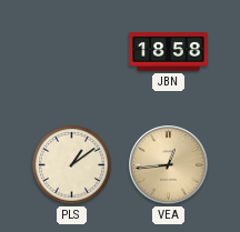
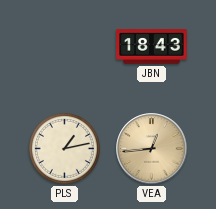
JBN: 18:58 -> 18:43
PLS: 1:09 -> 1:13
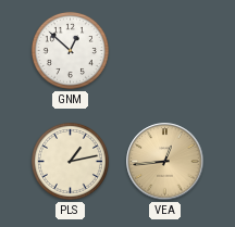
GNM: none -> 12:52
JBN: 18:43 -> none
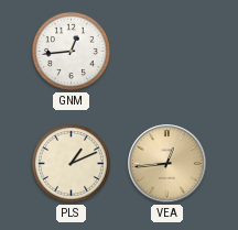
GNM: 12:52 -> 12:44
PLS: 1:13 -> 1:11
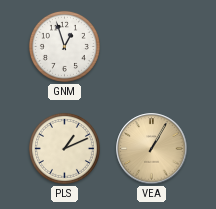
GNM: 12:44 -> 12:57
VEA: 12:44 -> 1:05
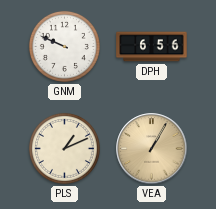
GNM: 12:57 -> 9:49
DPH: none -> 6:56
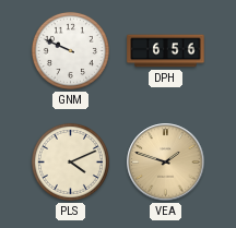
PLS: 1:11 -> 4:11
VEA: 1:05 -> 1:48
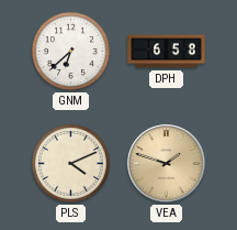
GNM: 9:49 -> 6:38
DPH: 6:56 -> 6:58
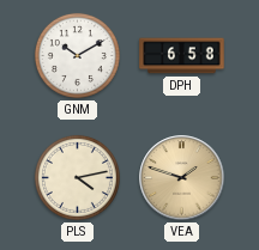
GNM: 6:38 -> 10:10
PLS: 4:11 -> 4:13
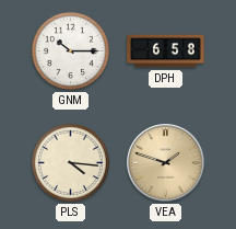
GNM: 10:10 -> 10:15
PLS: 4:13 -> 4:16
